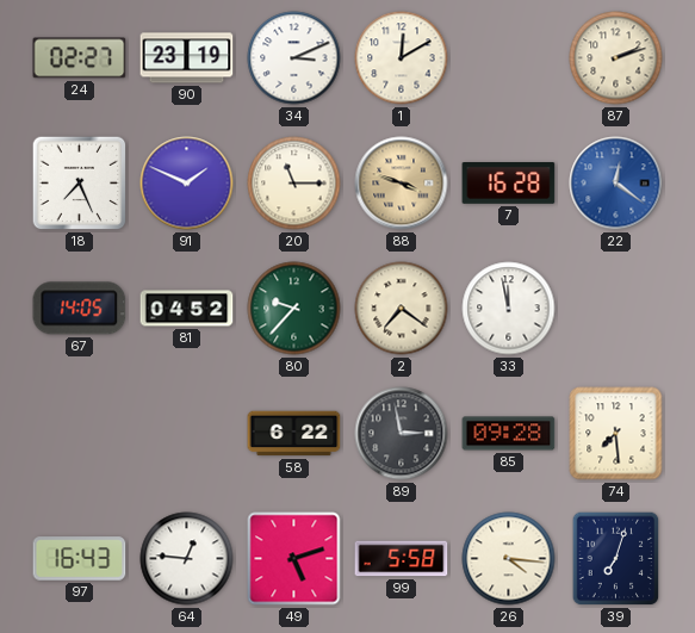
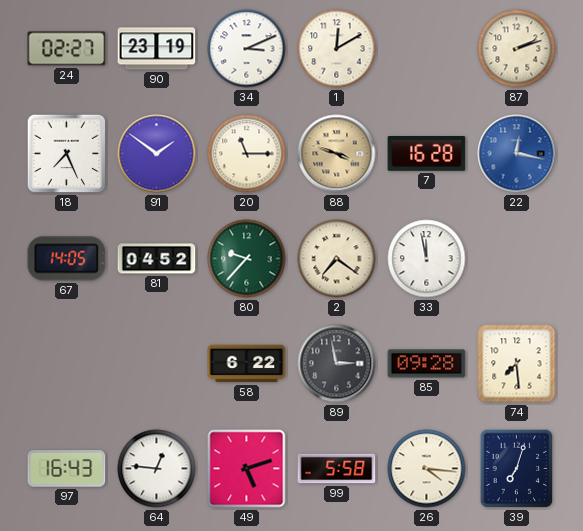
91: 1:49 -> 1:51
22: 12:21 -> 12:17
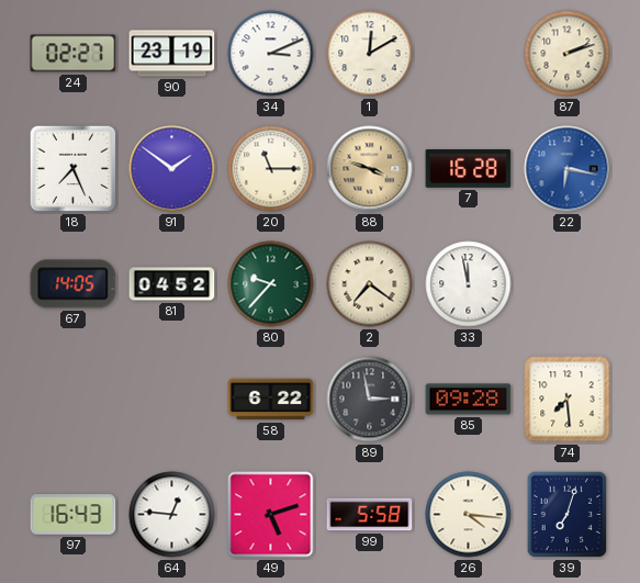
22: 12:17 -> 6:17
